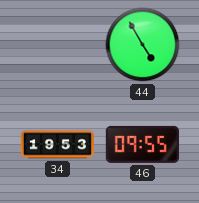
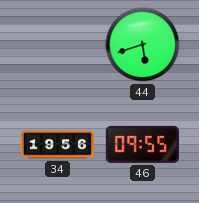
44: 4:55 -> 5:42
34: 19:53 -> 19:56
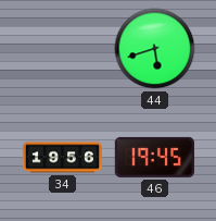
46: 09:55 -> 19:45
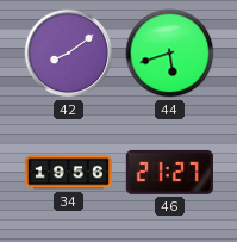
42: none -> 8:09
46: 19:45 -> 21:27
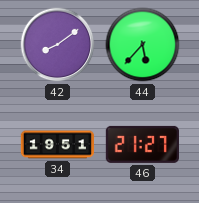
44: 5:42 -> 5:37
34: 19:56 -> 19:51
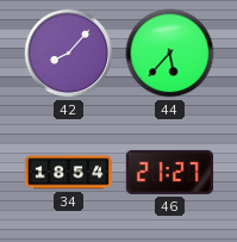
42: 8:09 -> 8:07
34: 19:51 -> 18:54
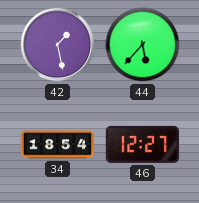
42: 8:07 -> 1:28
46: 21:27 -> 12:27
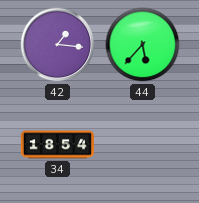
42: 1:28 -> 1:16
46: 12:27 -> none
